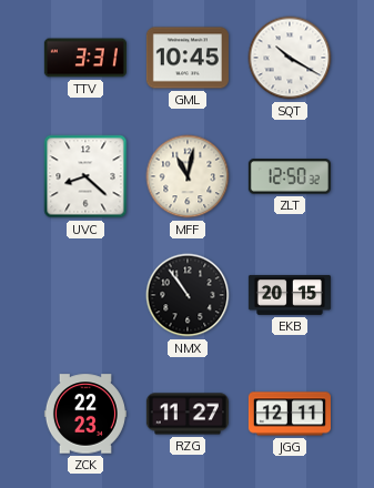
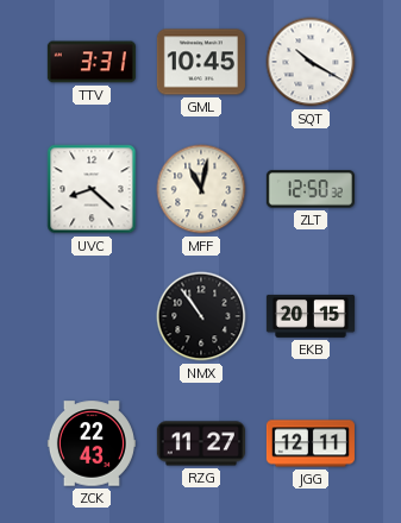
ZCK: 22:23 -> 22:43
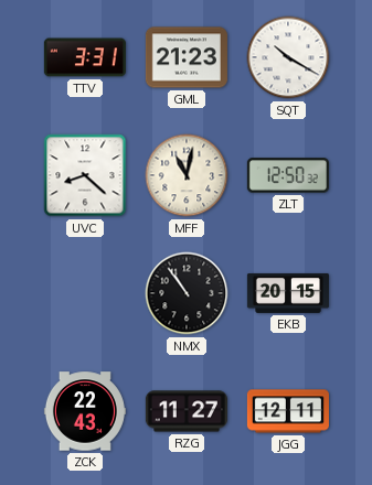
GML: 10:45 -> 21:23
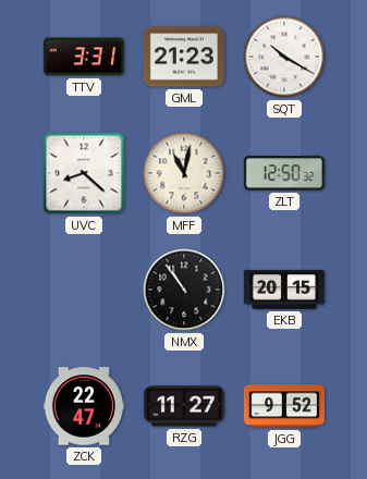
ZCK: 22:43 -> 22:47
JGG: 12:11 -> 9:52
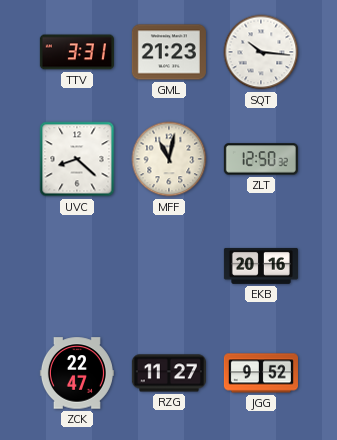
SQT: 10:20 -> 10:16
NMX: 10:54 -> none
EKB: 20:15 -> 20:16
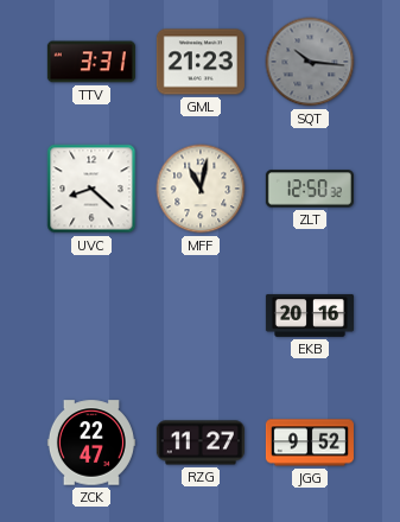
SQT dial: white -> grey
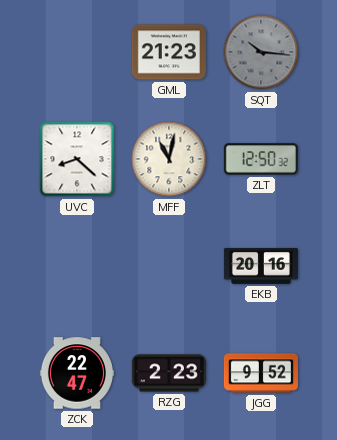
TTV: 3:31 -> none
RZG: 11:27 -> 2:23
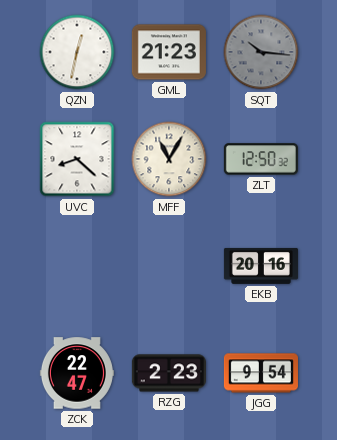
QZN: none -> 12:32
MFF: 11:02 -> 11:05
JGG: 9:52 -> 9:54
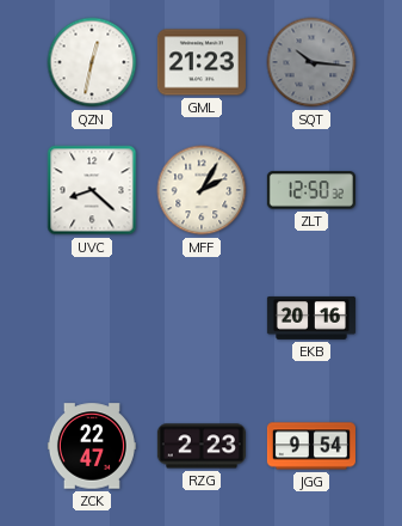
MFF: 11:05 -> 2:05
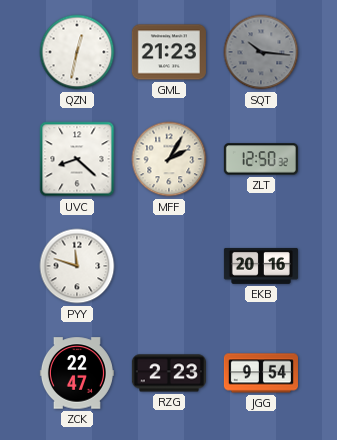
PYY: none -> 11:48
